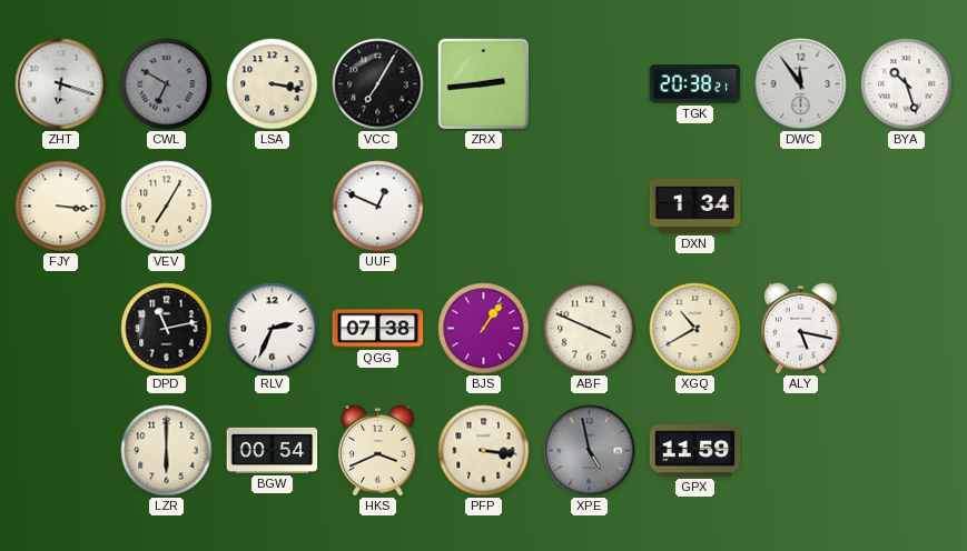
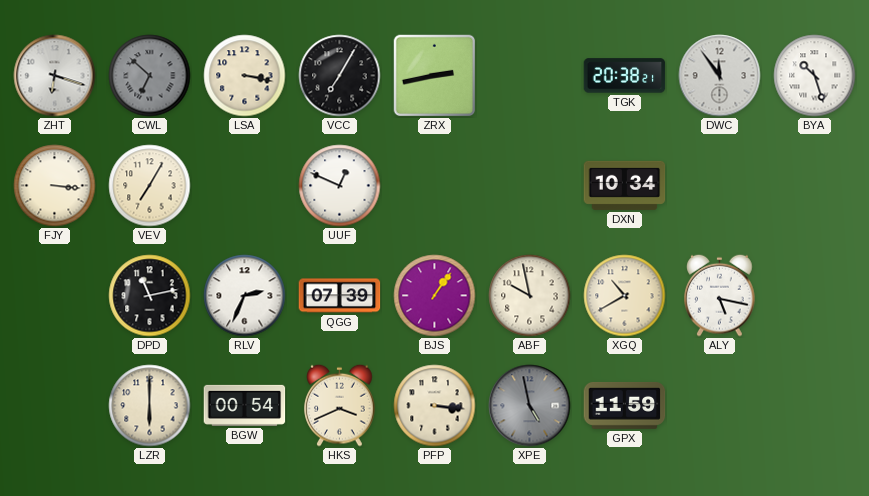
CWL: 6:50 -> 6:52
ZRX: 2:44 -> 2:43
DXN: 1:34 -> 10:34
QGG: 07:38 -> 07:39
ABF: 3:49 -> 9:58
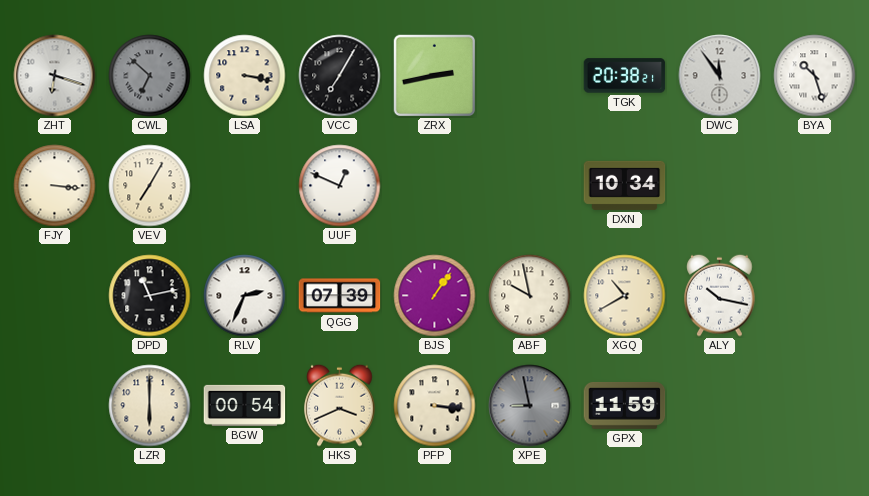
ALY: 5:17 -> 10:17
XPE: 4:58 -> 8:58
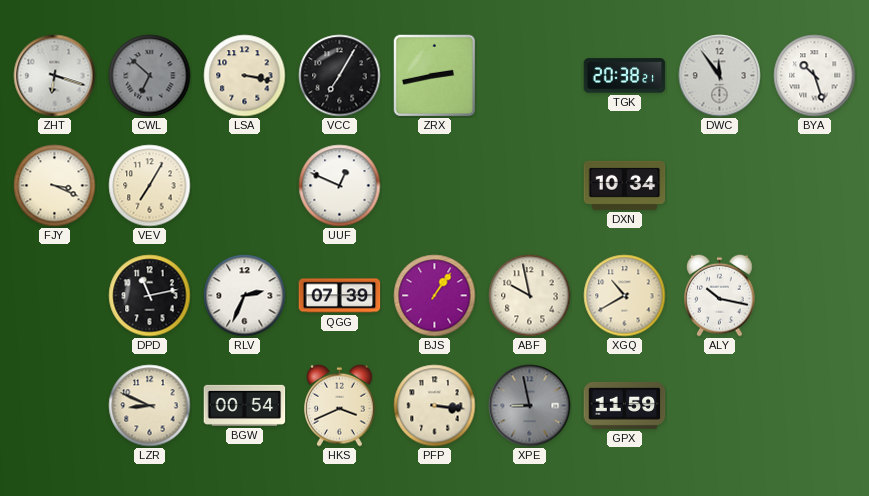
FJY: 3:16 -> 3:19
LZR: 6:00 -> 8:49
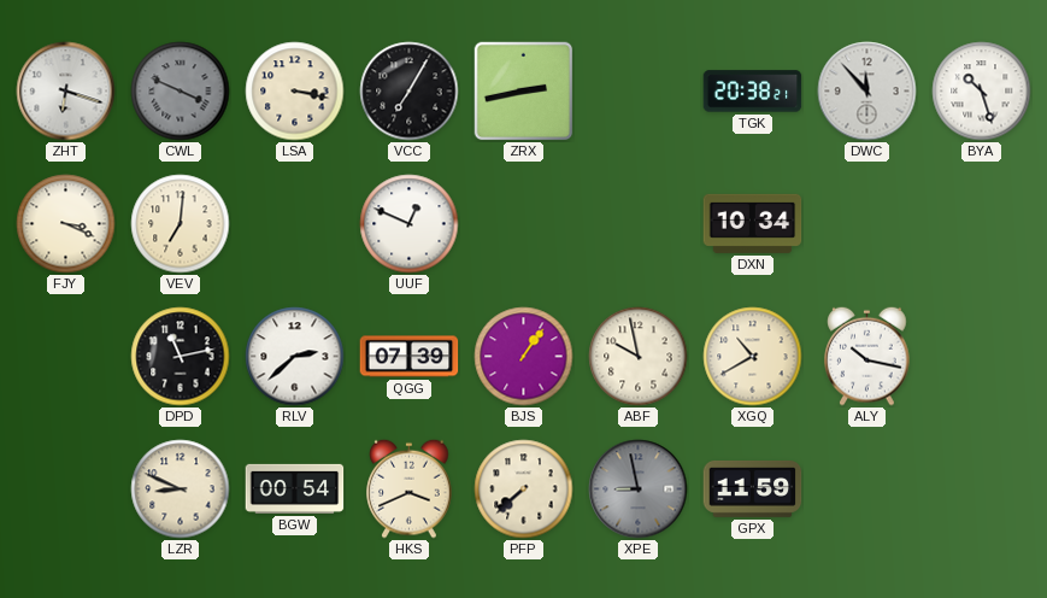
CWL: 6:52 -> 3:49
DWC: 11:54 -> 11:53
VEV: 7:05 -> 7:01
RLV: 2:34 -> 2:38
PFP: 3:16 -> 7:38
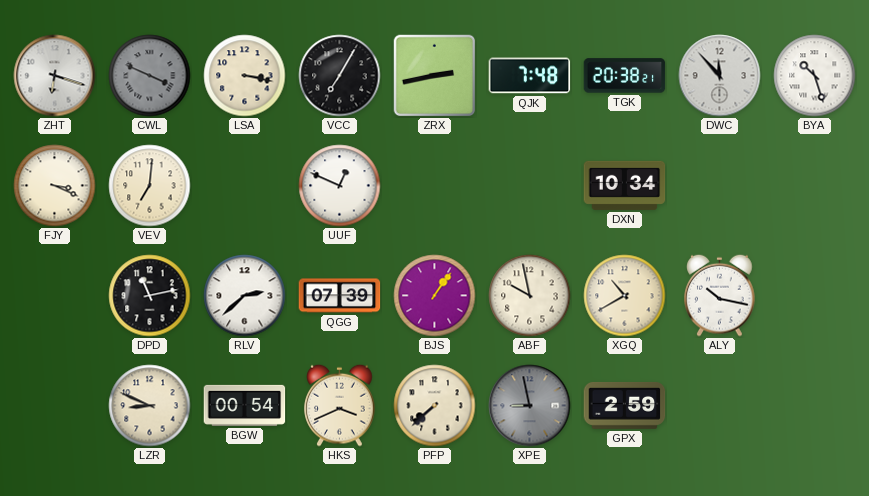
QJK: none -> 7:48
GPX: 11:59 -> 2:59
